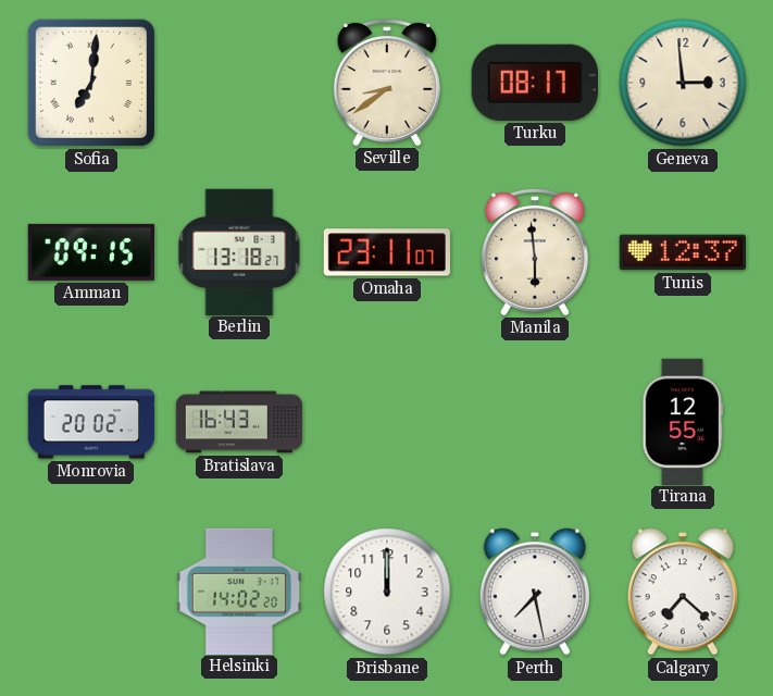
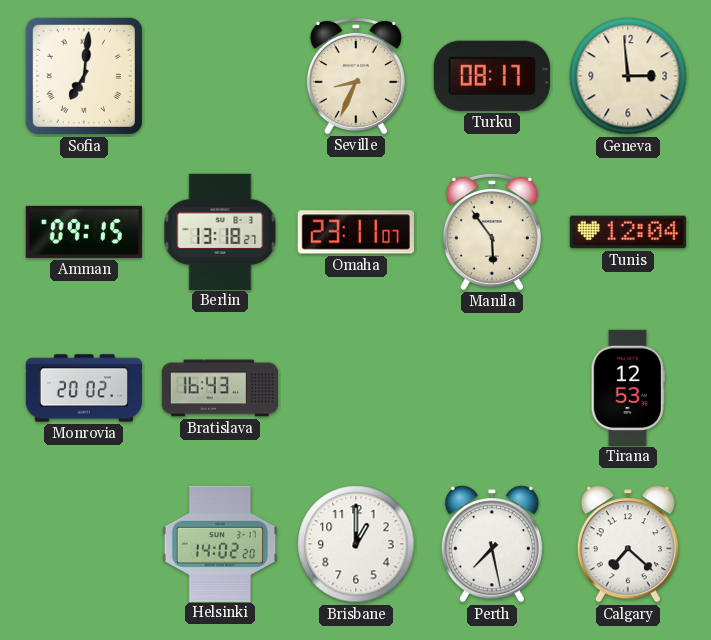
Seville: 8:39 -> 8:34
Manila: 5:59 -> 5:54
Tunis: 12:37 -> 12:04
Tirana: 12:55 -> 12:53
Brisbane: 12:00 -> 1:00
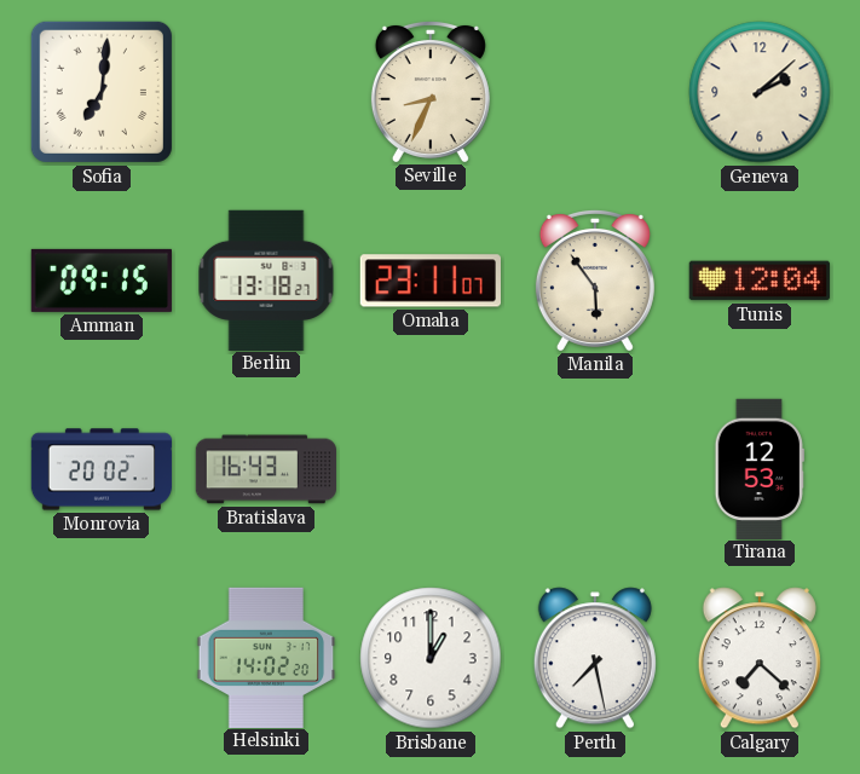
Turku: 08:17 -> none
Geneva: 2:59 -> 2:08
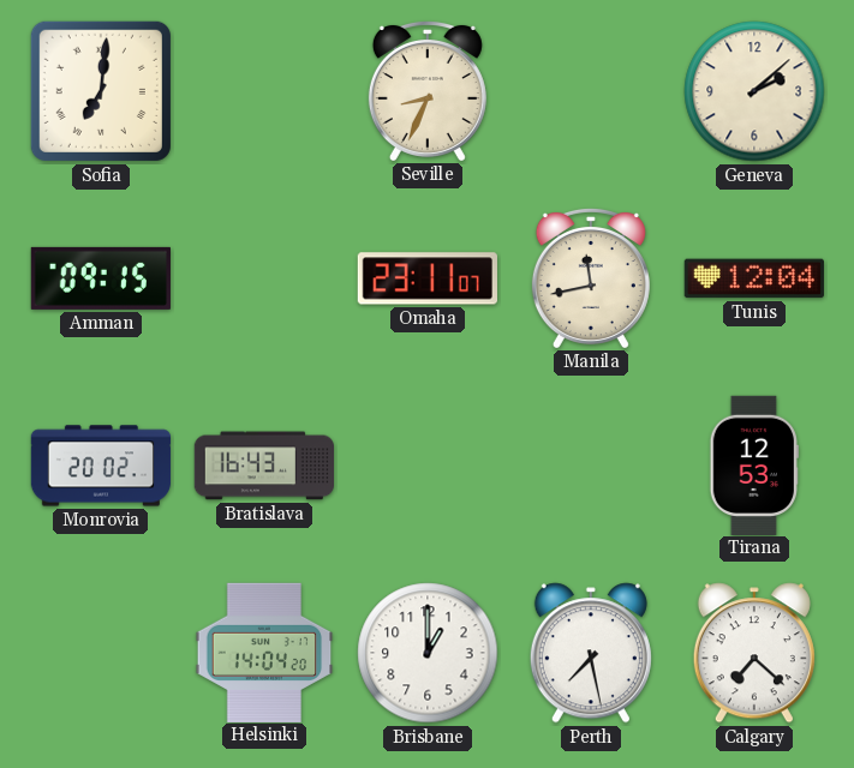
Berlin: 13:18 -> none
Manila: 5:54 -> 11:43
Helsinki: 14:02 -> 14:04
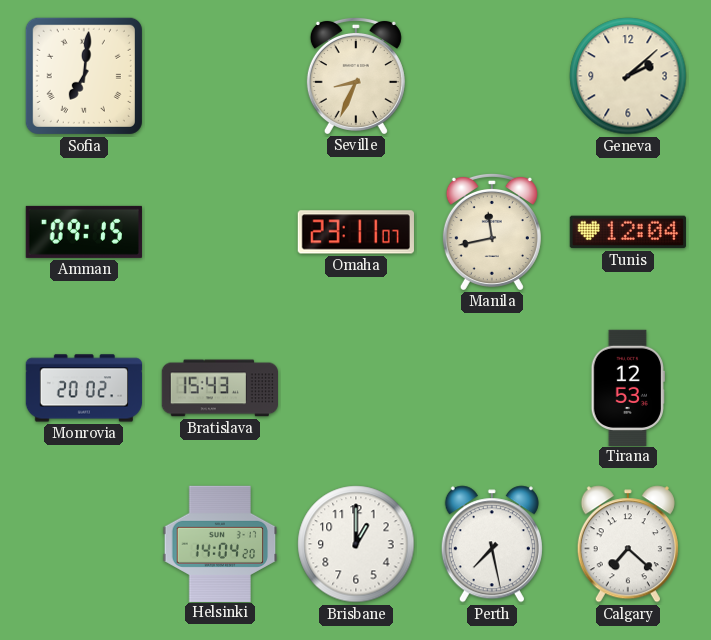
Bratislava: 16:43 -> 15:43
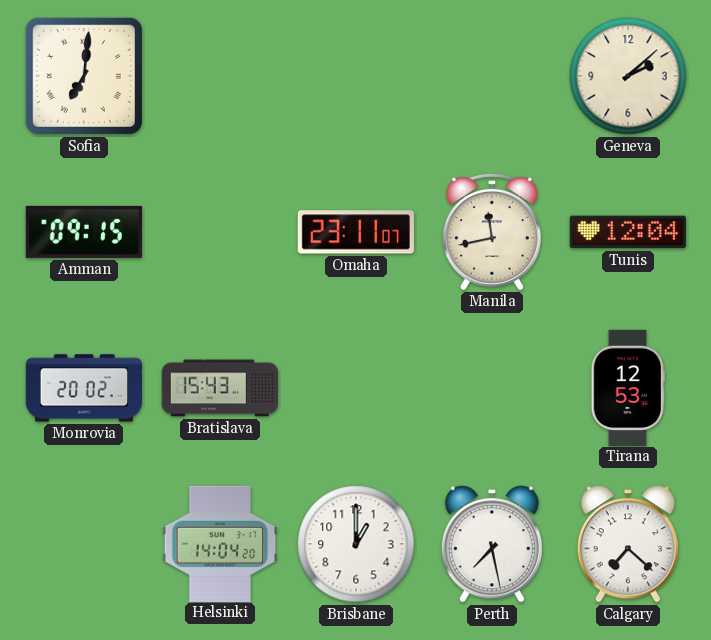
Seville: 8:34 -> none
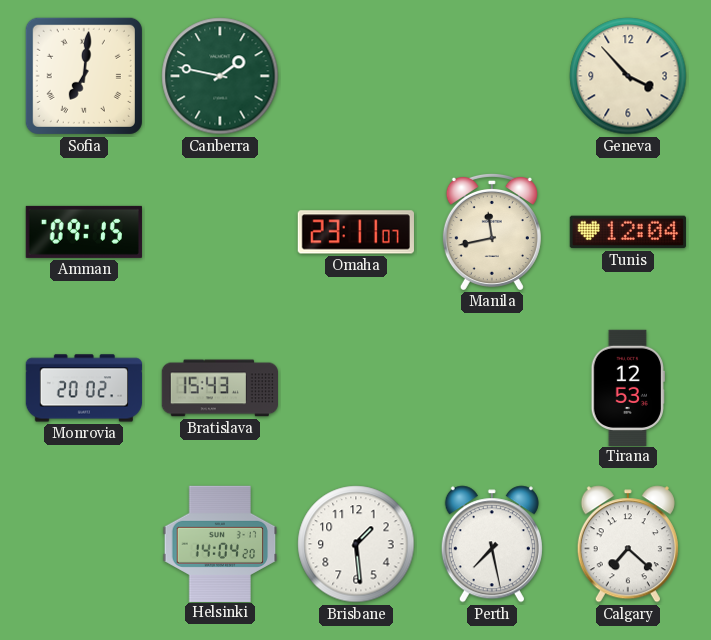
Canberra: none -> 1:47
Geneva: 2:08 -> 3:53
Brisbane: 1:00 -> 1:29
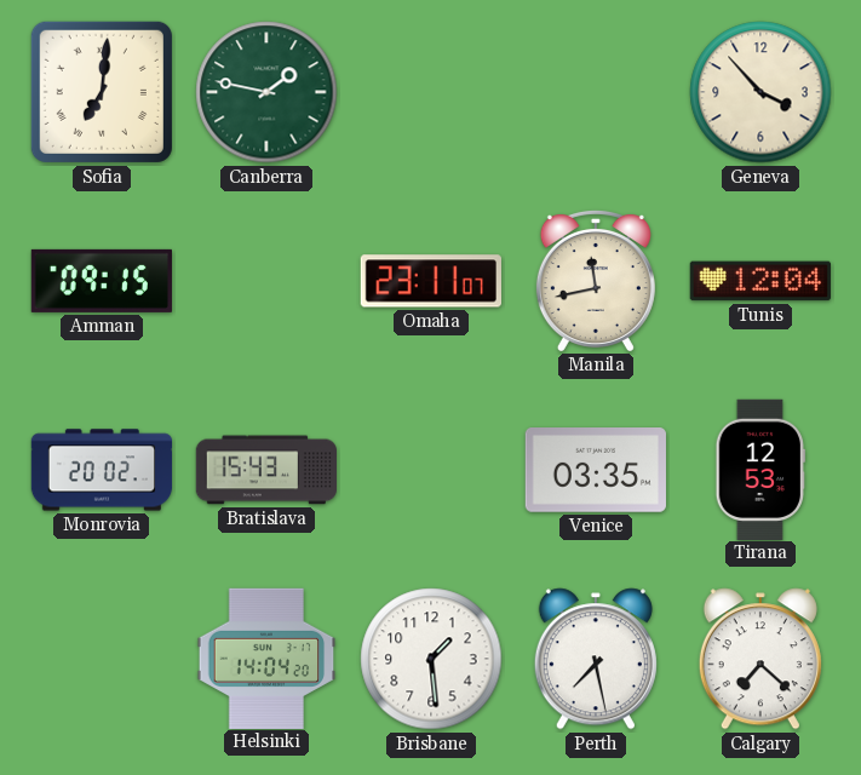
Venice: none -> 03:35
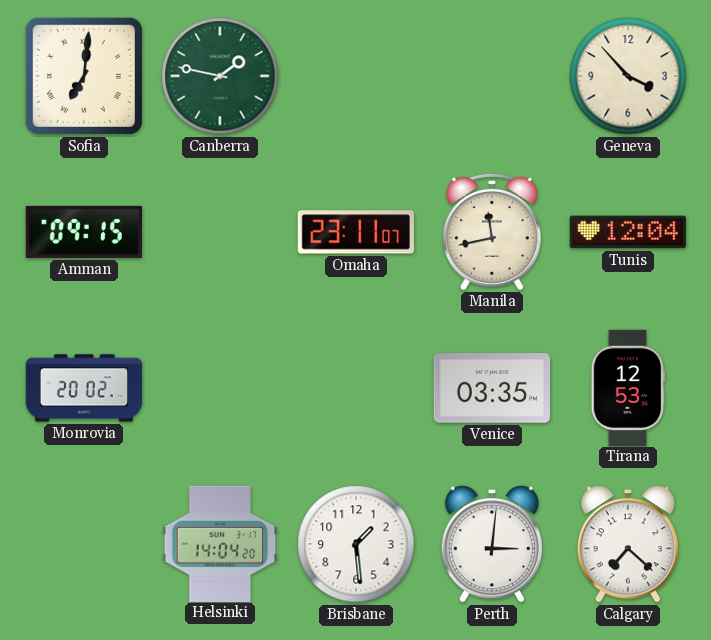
Bratislava: 15:43 -> none
Perth: 7:28 -> 3:01
